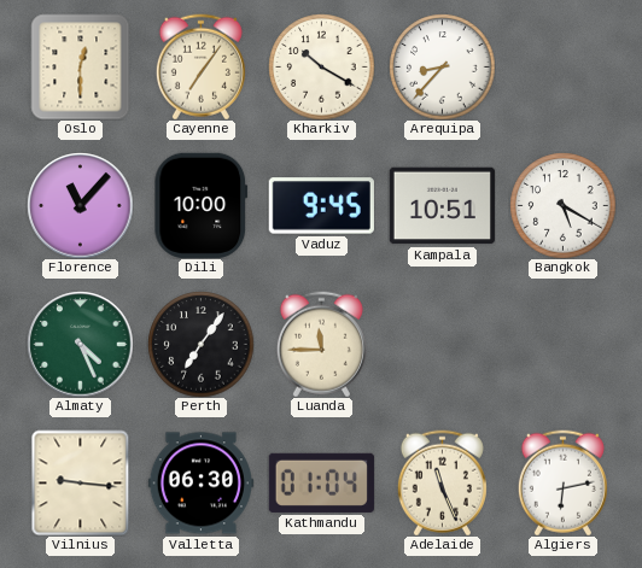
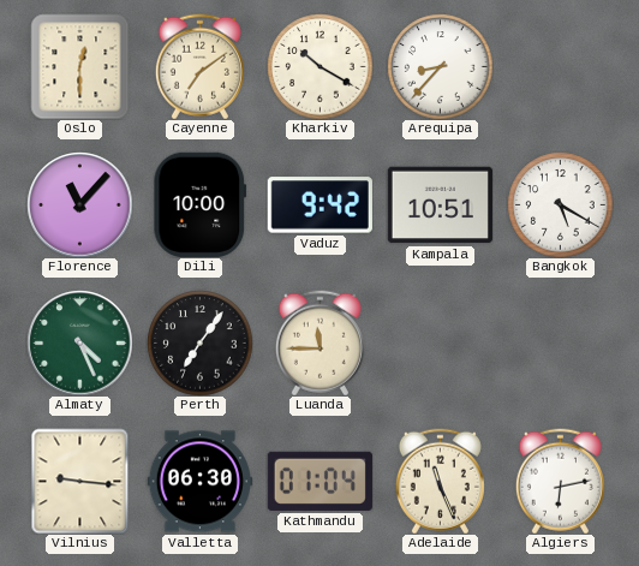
Cayenne: 7:06 -> 7:09
Vaduz: 9:45 -> 9:42
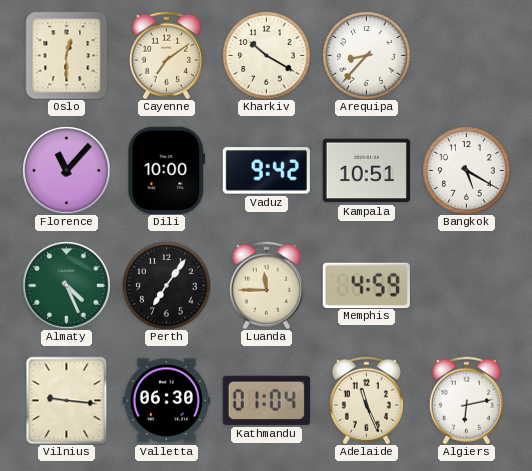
Memphis: none -> 4:59
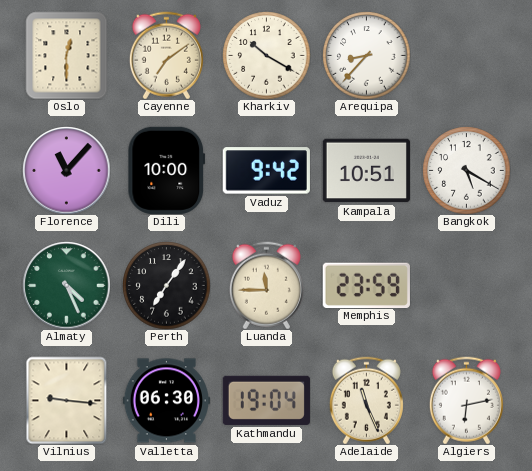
Memphis: 4:59 -> 23:59
Kathmandu: 01:04 -> 19:04
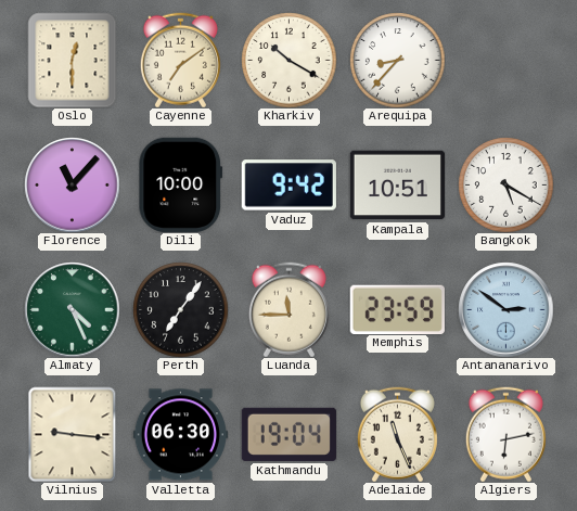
Antananarivo: none -> 2:51
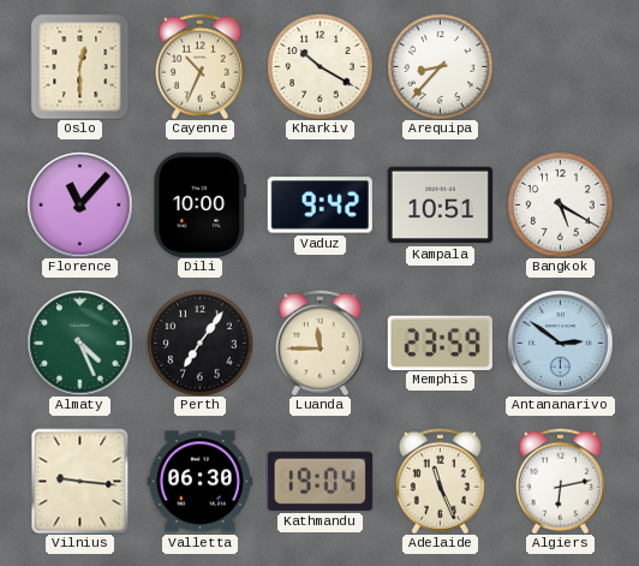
Cayenne: 7:09 -> 10:34
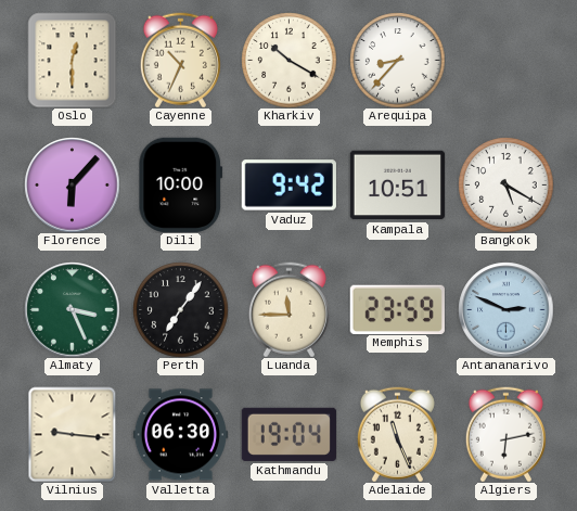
Florence: 11:07 -> 6:07
Almaty: 4:26 -> 3:26
Antananarivo: 2:51 -> 2:49
